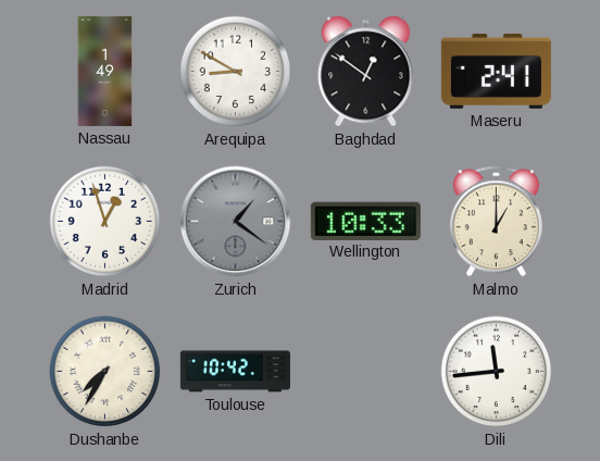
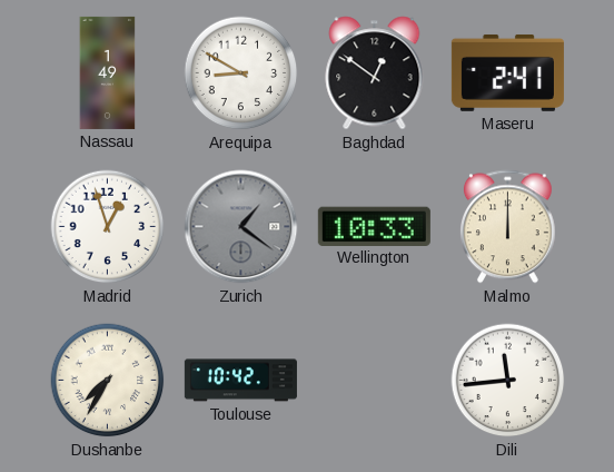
Malmo: 1:00 -> 12:00
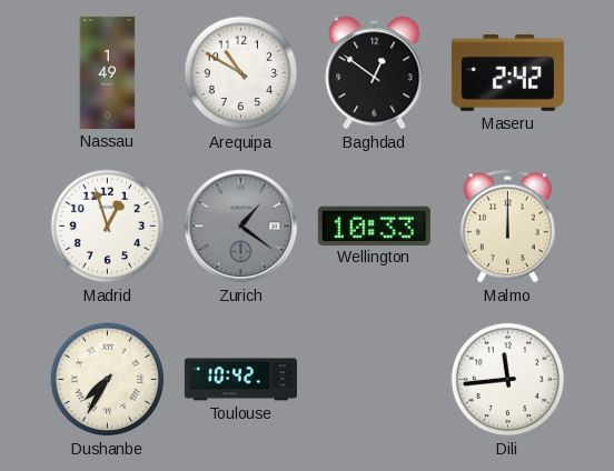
Arequipa: 8:50 -> 10:50
Maseru: 2:41 -> 2:42
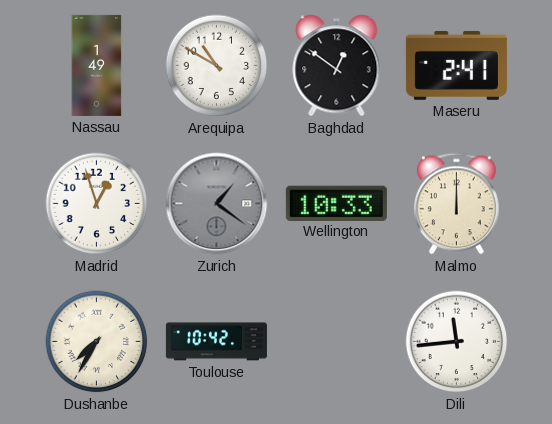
Maseru: 2:42 -> 2:41
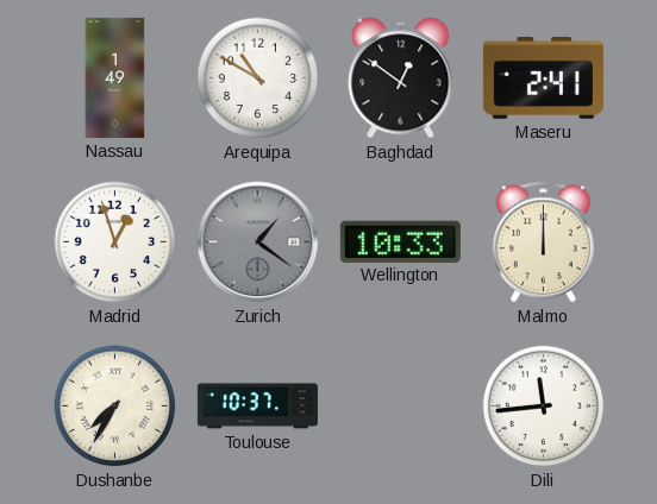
Toulouse: 10:42 -> 10:37
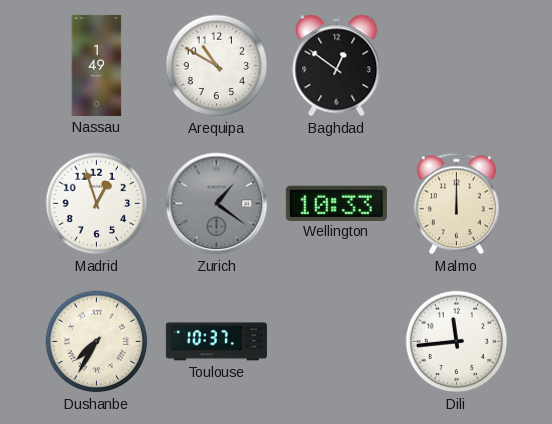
Maseru: 2:41 -> none
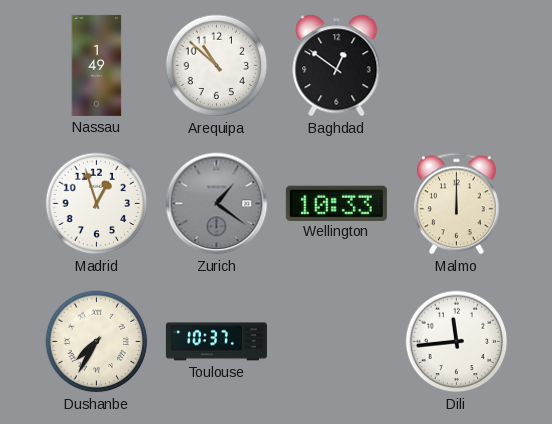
Arequipa: 10:50 -> 10:52
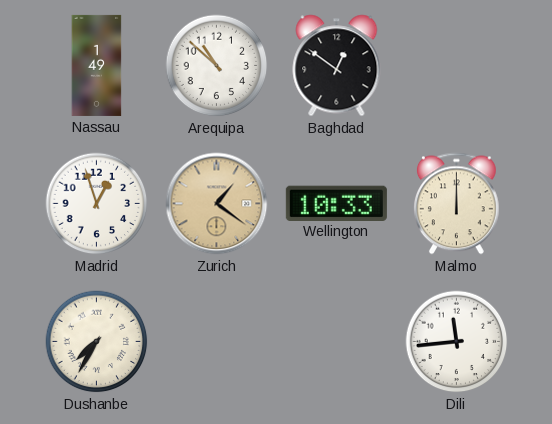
Zurich dial: grey -> champagne
Toulouse: 10:37 -> none
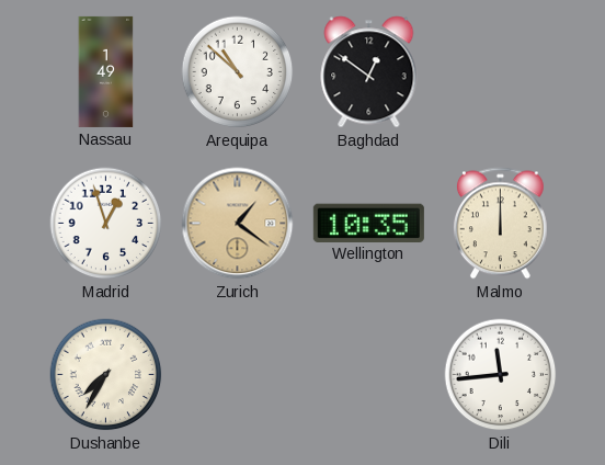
Wellington: 10:33 -> 10:35
